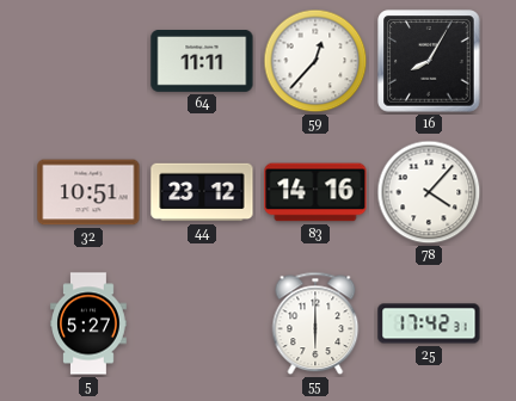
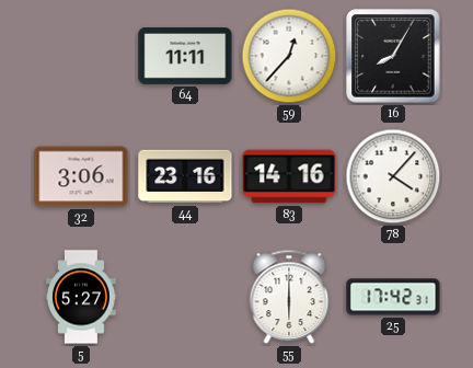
32: 10:51 -> 3:06
44: 23:12 -> 23:16
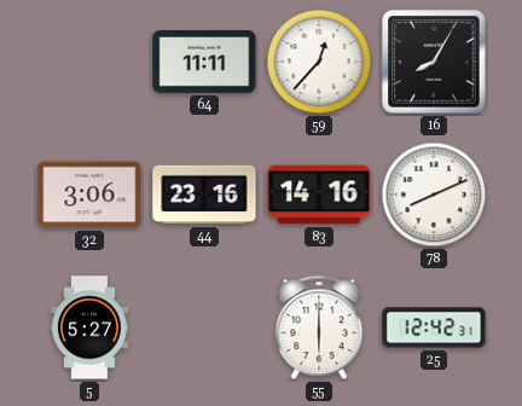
78: 4:07 -> 8:11
25: 17:42 -> 12:42
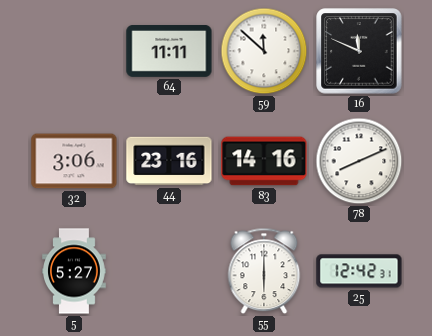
59: 12:37 -> 11:52
16: 8:05 -> 11:49
